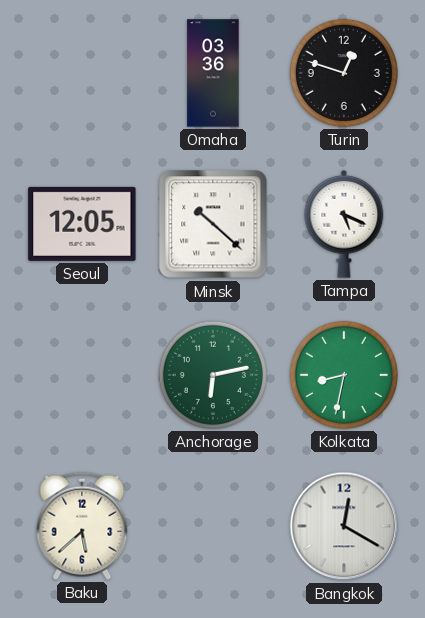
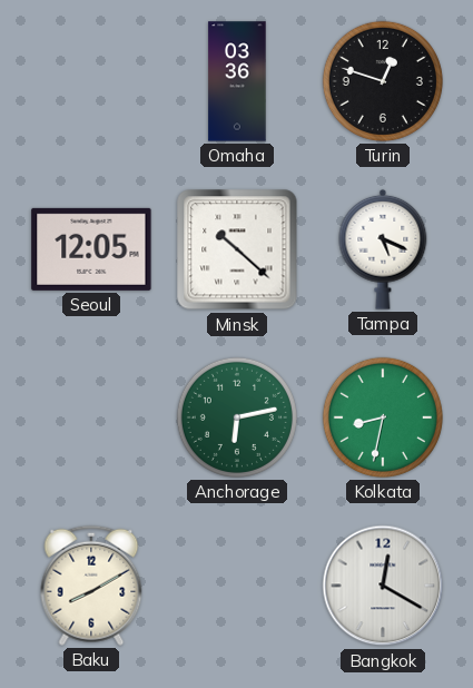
Baku: 5:38 -> 8:10
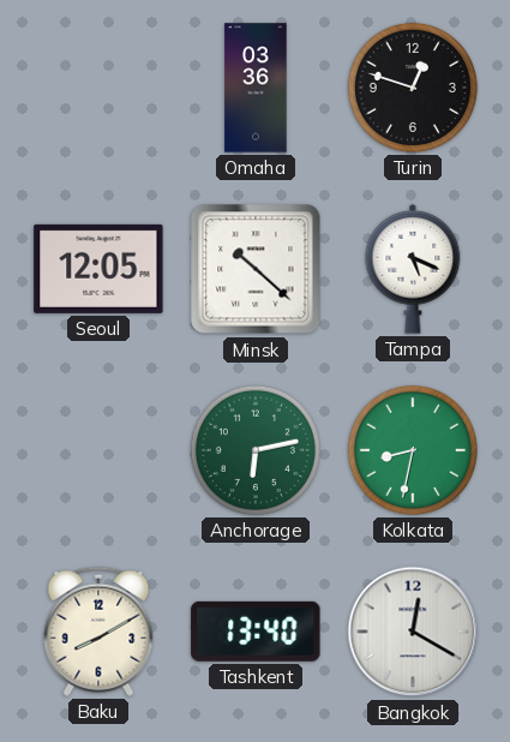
Tashkent: none -> 13:40
